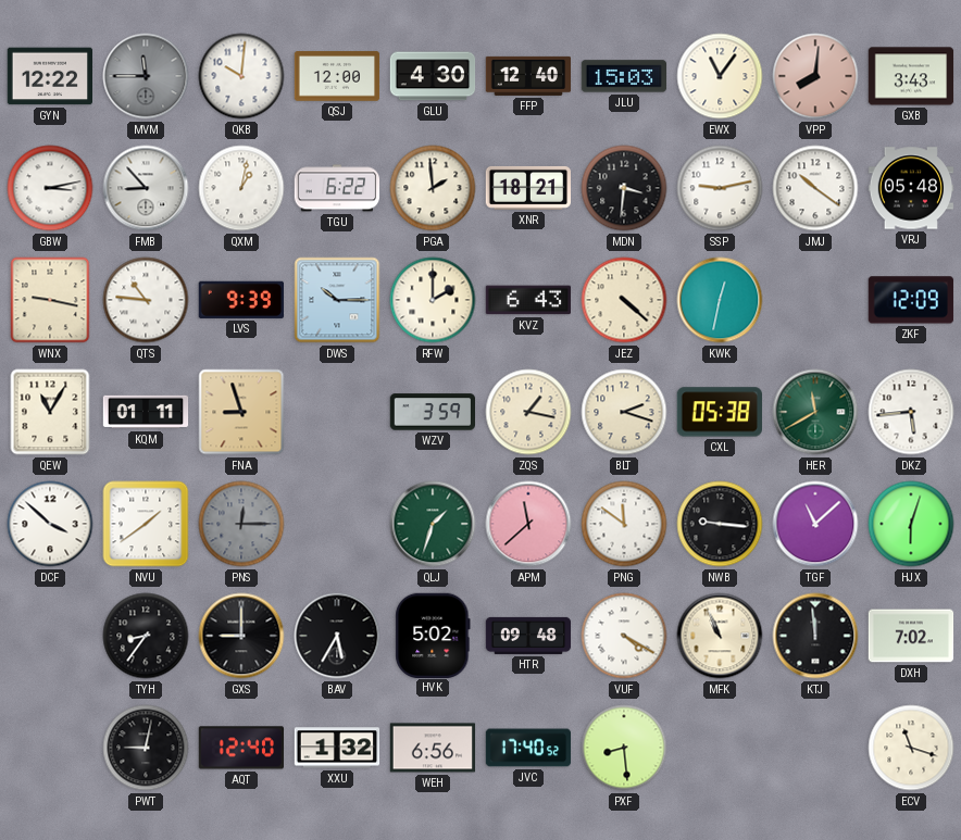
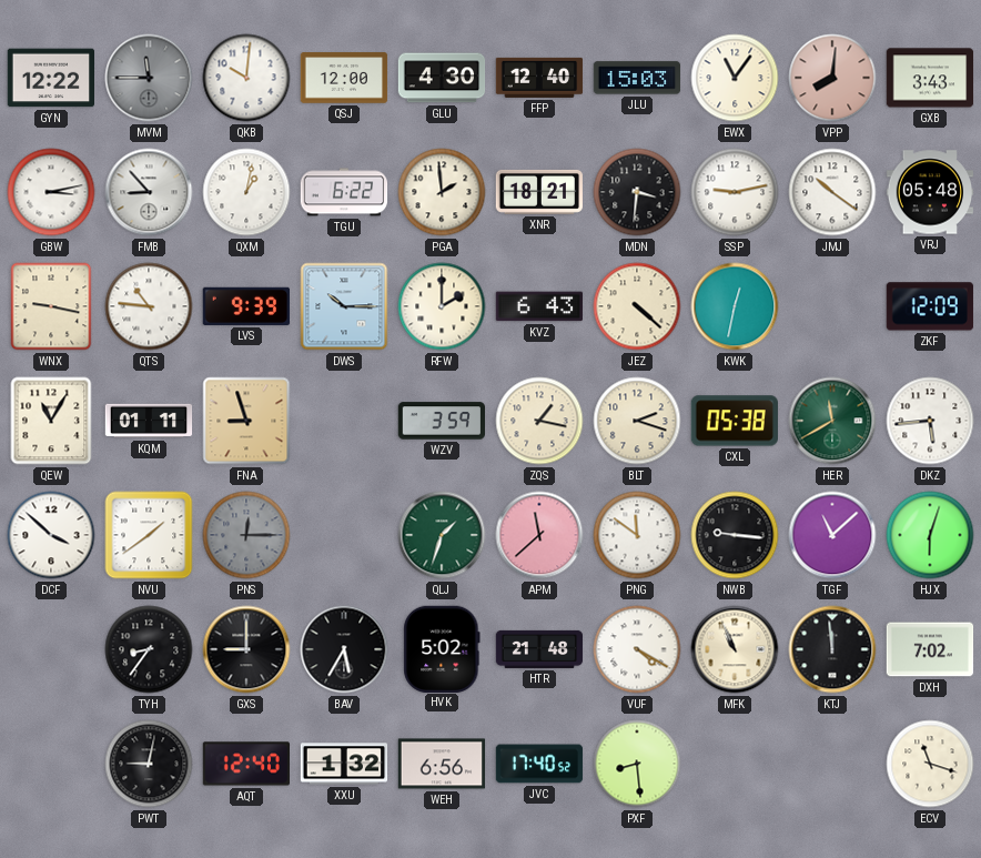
HTR: 09:48 -> 21:48
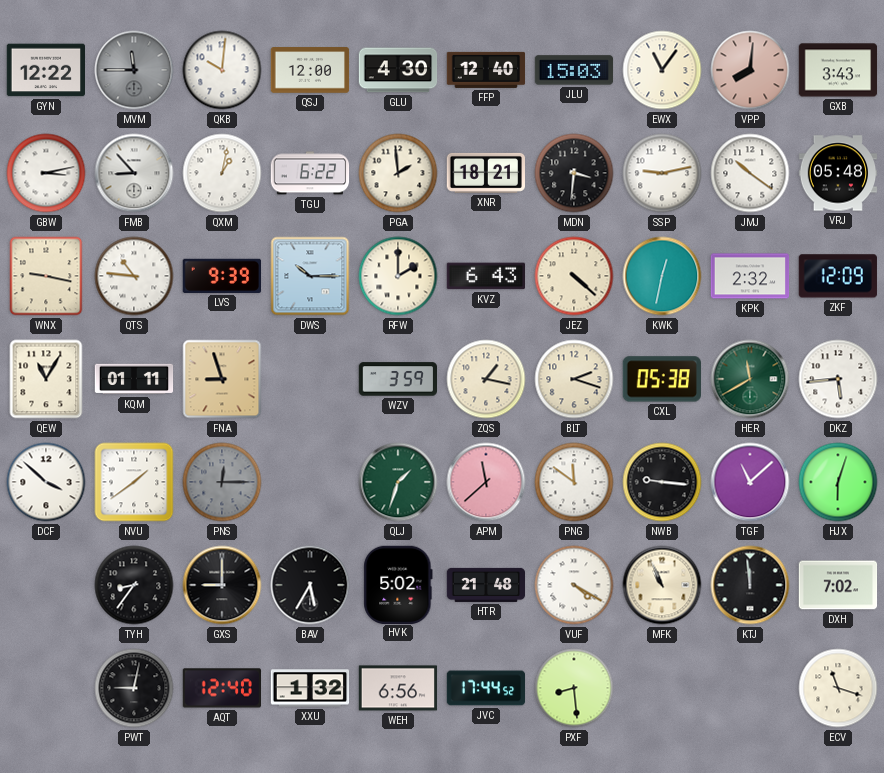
KPK: none -> 2:32
JVC: 17:40 -> 17:44
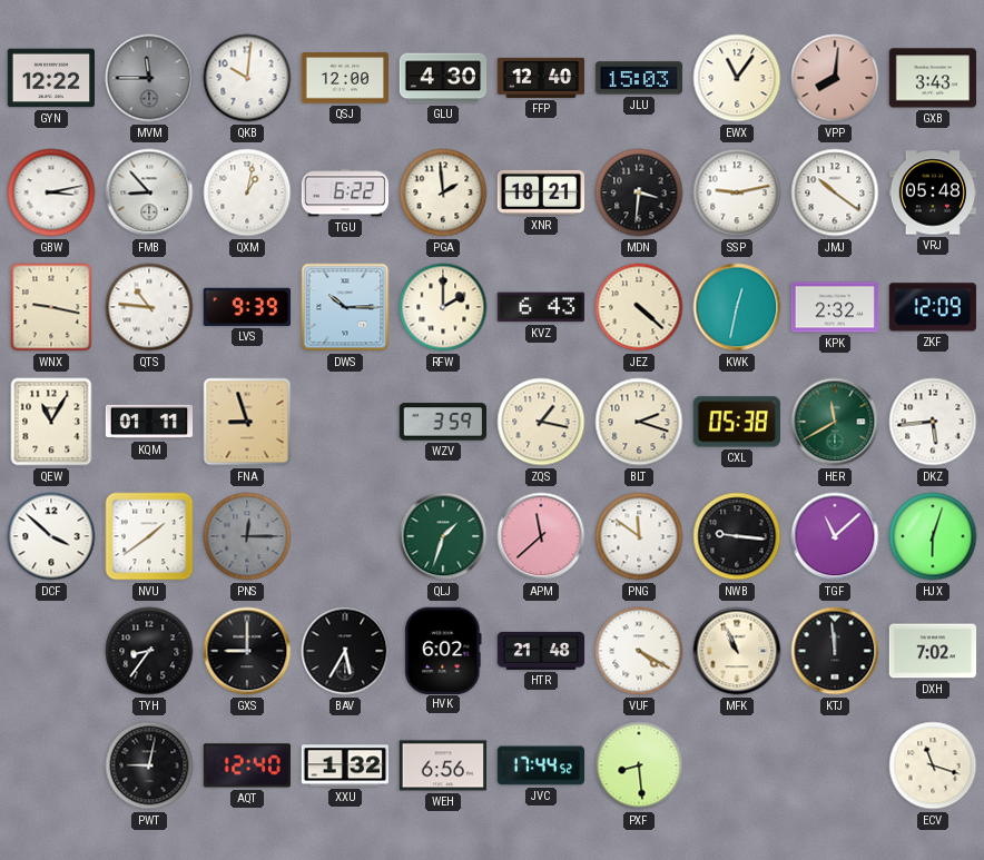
HVK: 5:02 -> 6:02
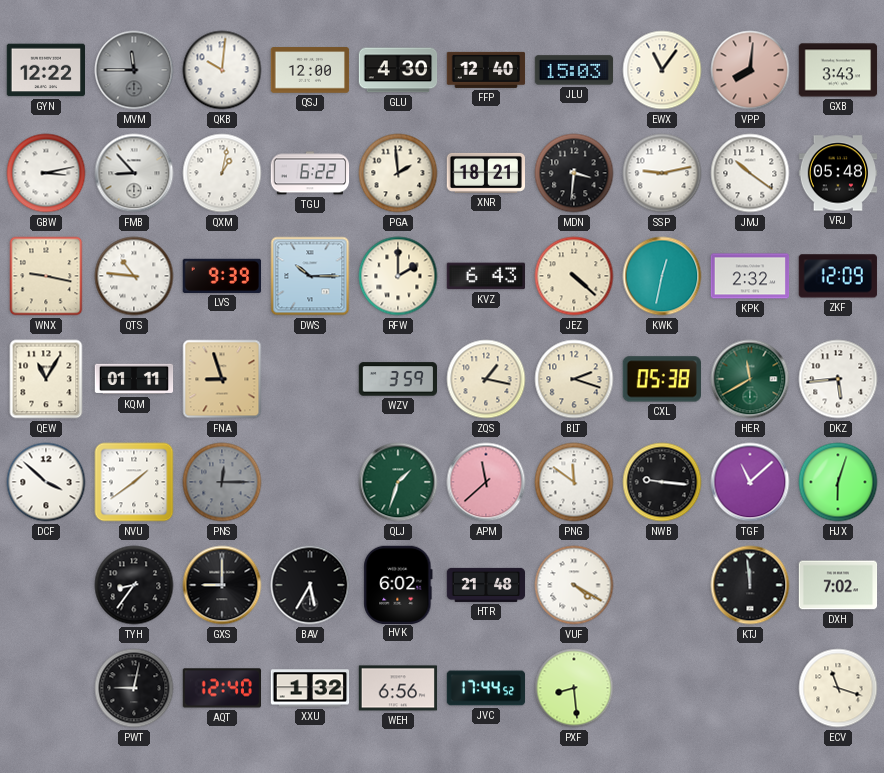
MFK: 10:56 -> none
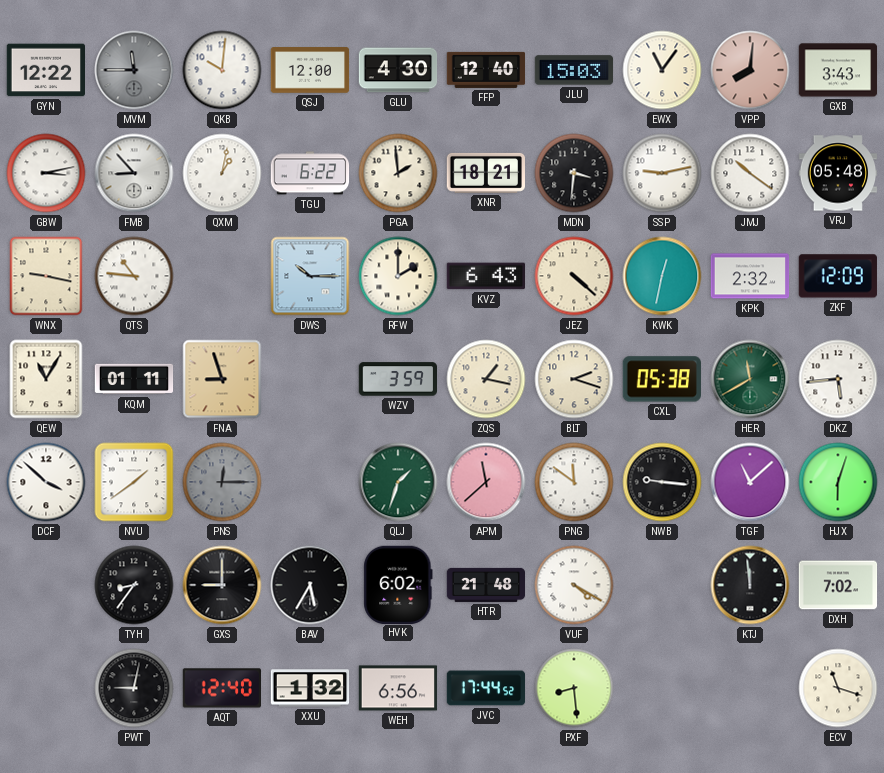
LVS: 9:39 -> none
